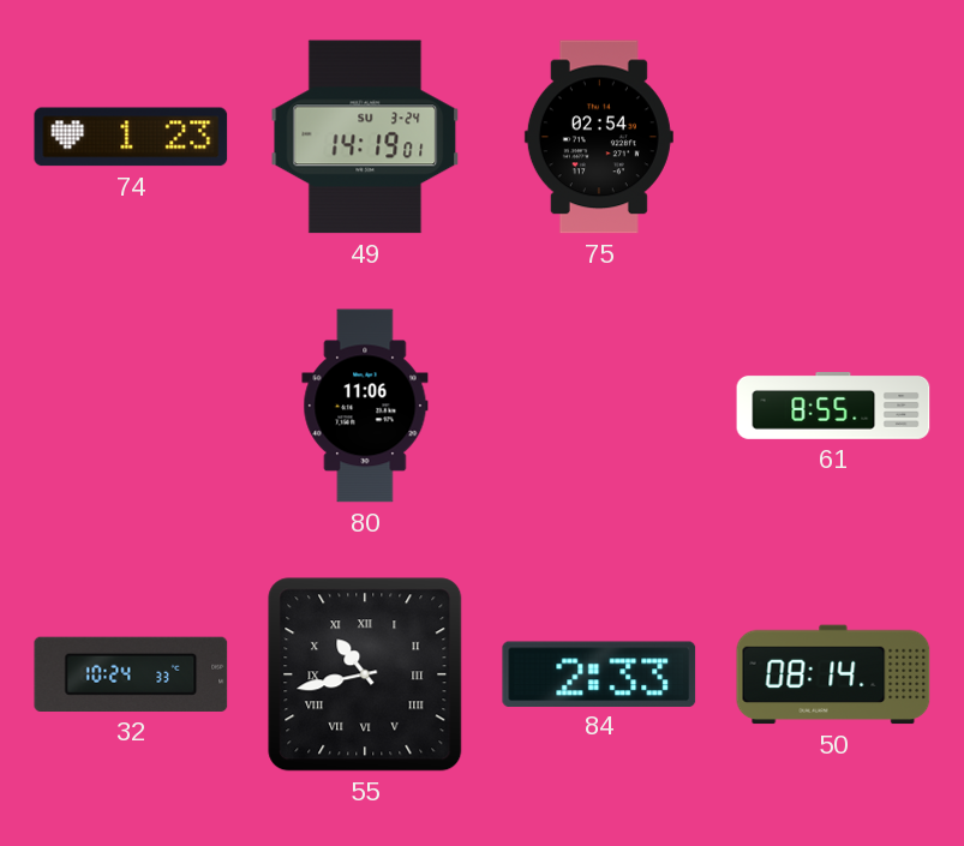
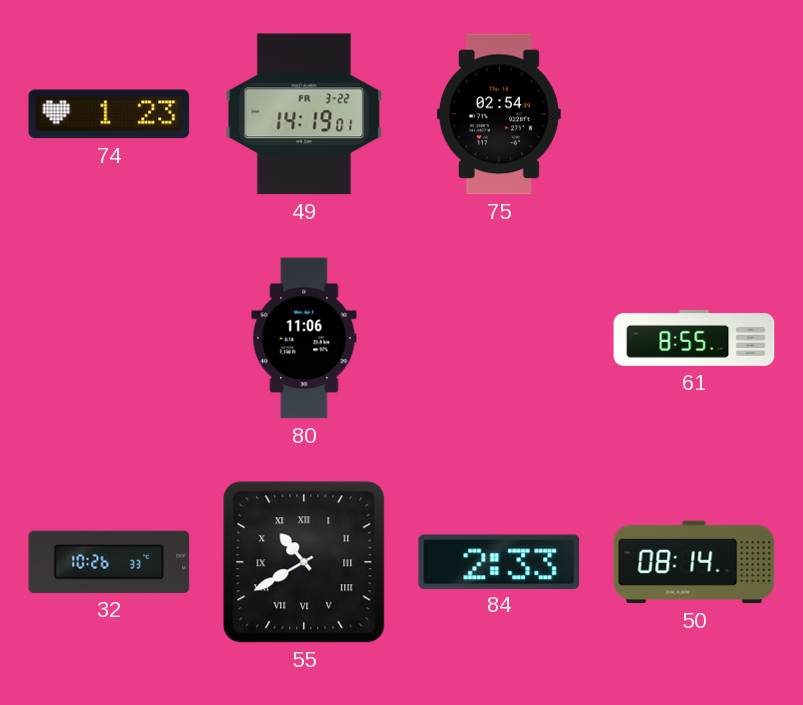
49 date: SU 3-24 -> FR 3-22
32: 10:24 -> 10:26
55: 10:43 -> 10:40
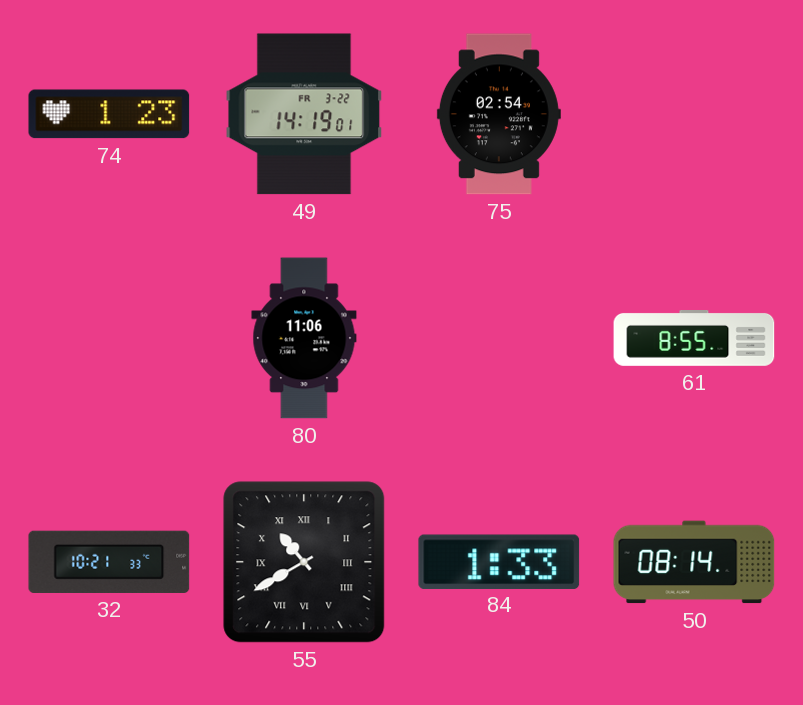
32: 10:26 -> 10:21
84: 2:33 -> 1:33
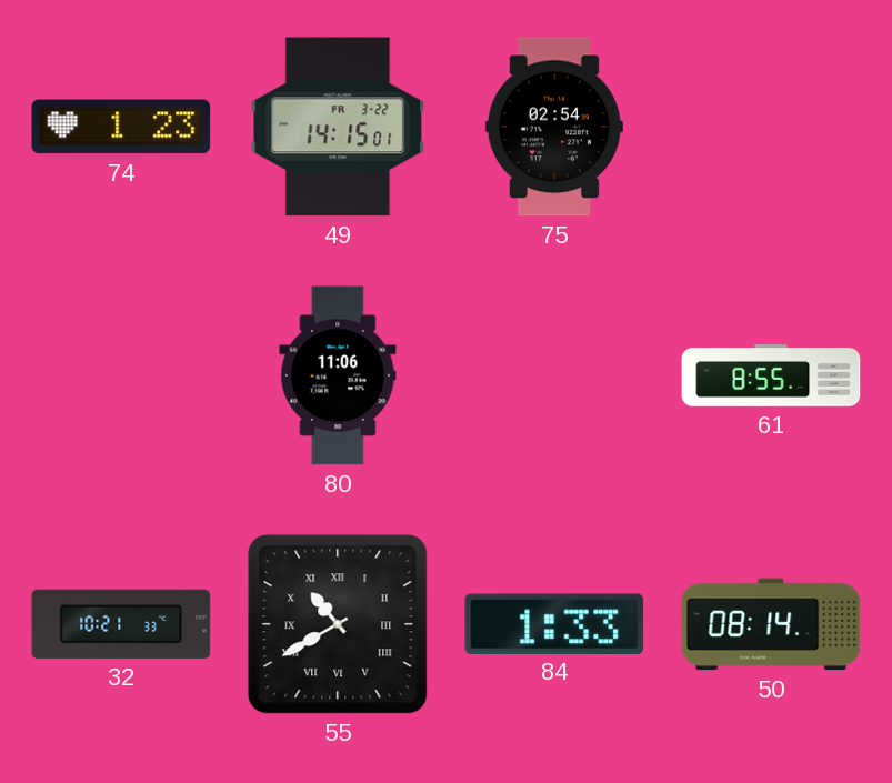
49: 14:19 -> 14:15
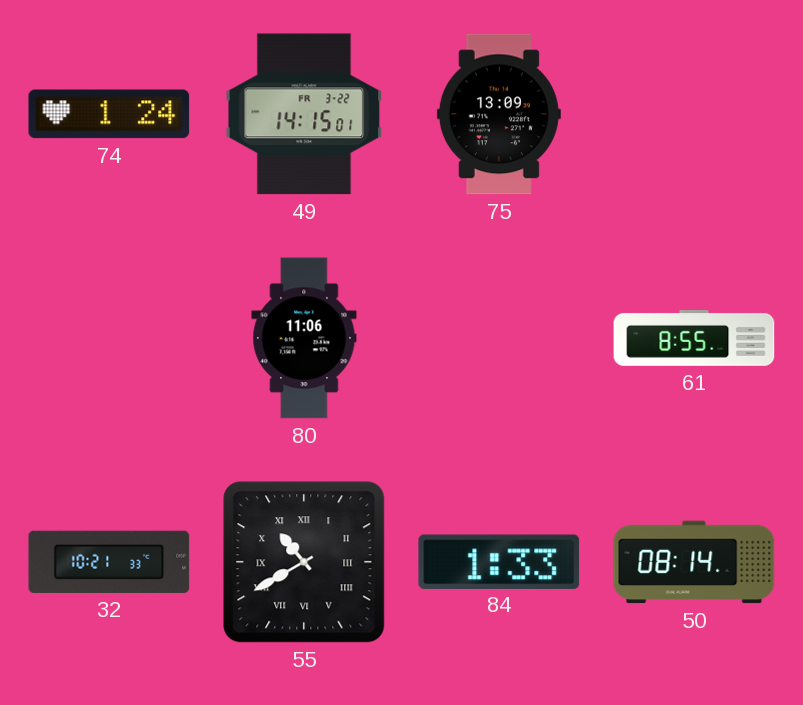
74: 1:23 -> 1:24
75: 02:54 -> 13:09
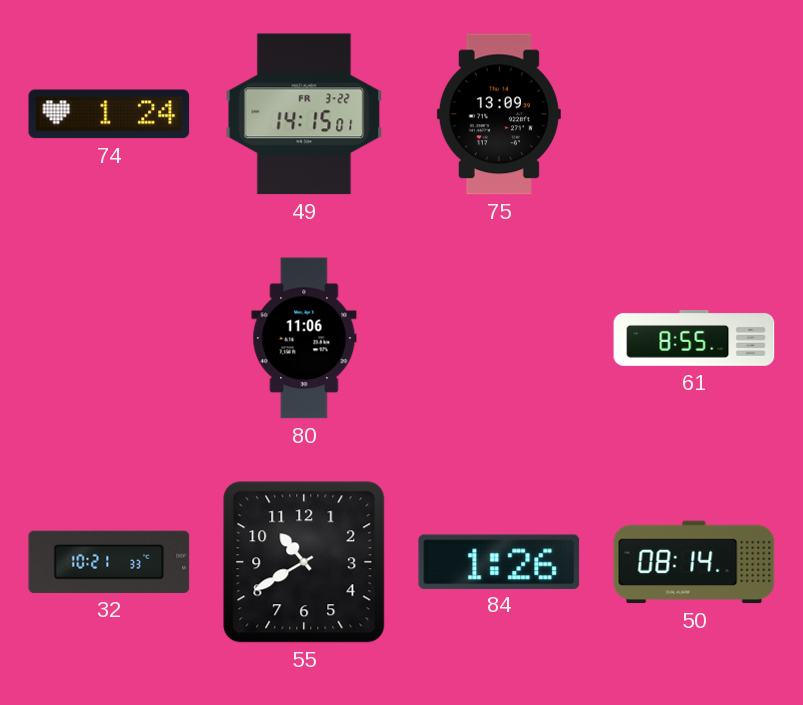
55 numerals: Roman -> Arabic
84: 1:33 -> 1:26
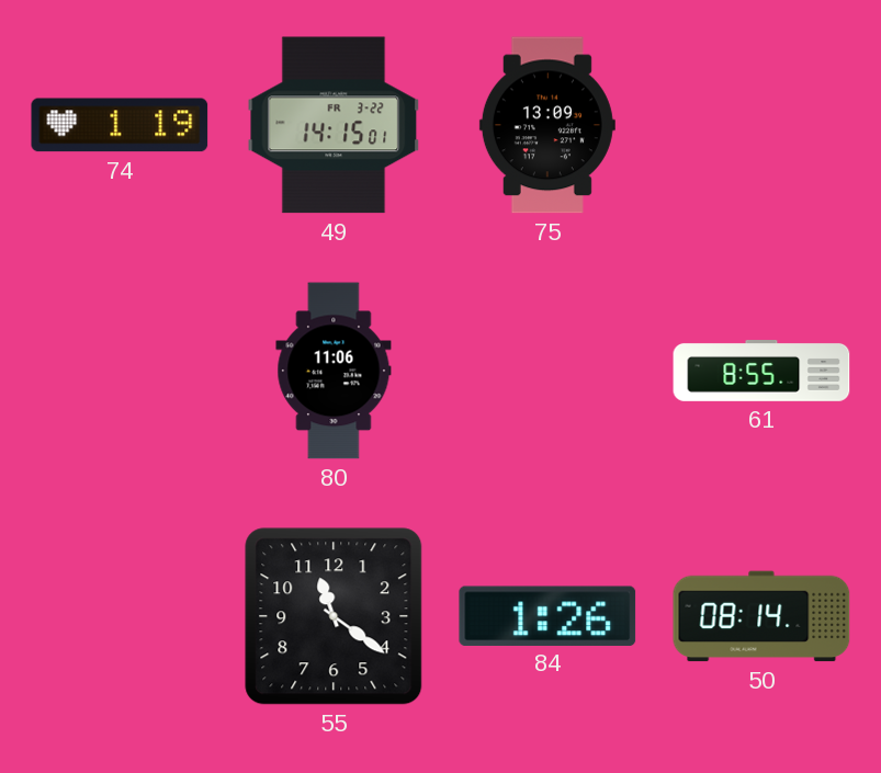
74: 1:24 -> 1:19
32: 10:21 -> none
55: 10:40 -> 11:21
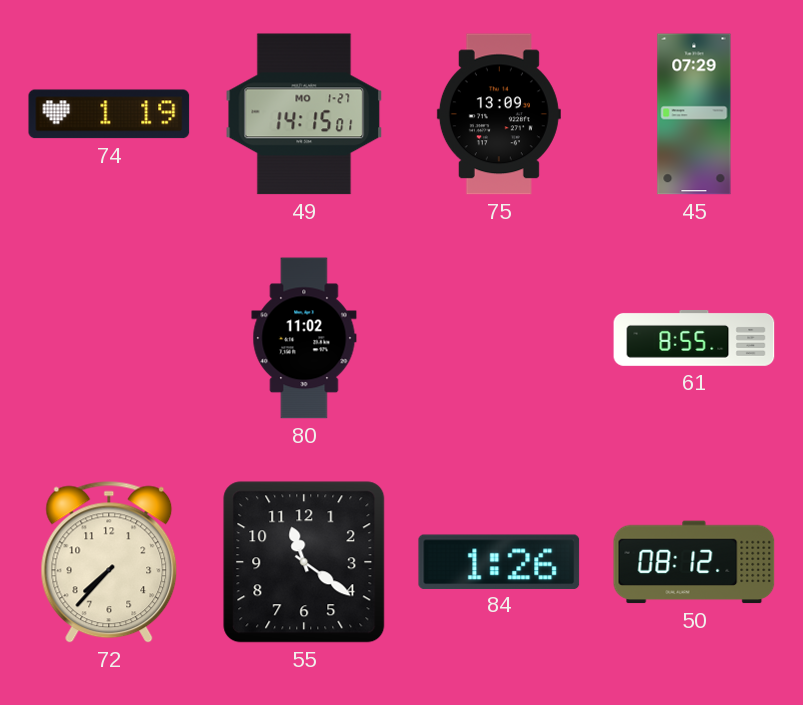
49 date: FR 3-22 -> MO 1-27
45: none -> 07:29
80: 11:06 -> 11:02
72: none -> 7:37
50: 08:14 -> 08:12
